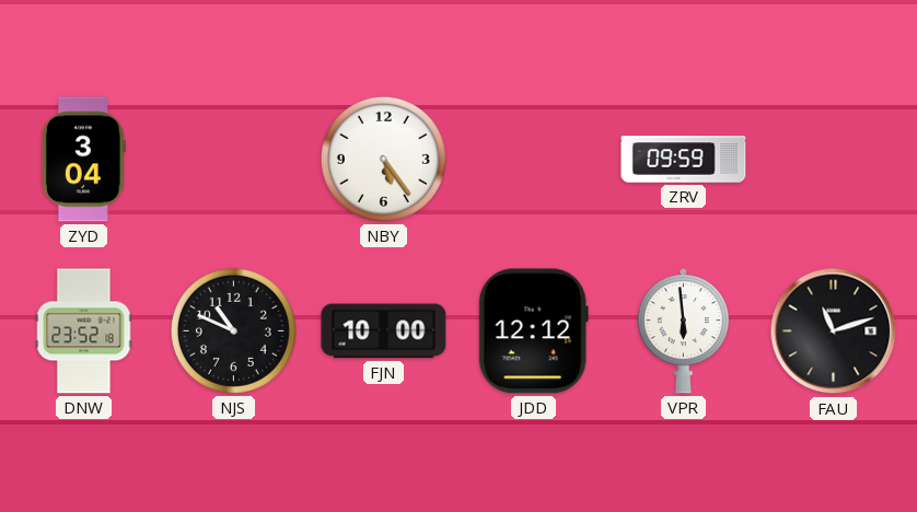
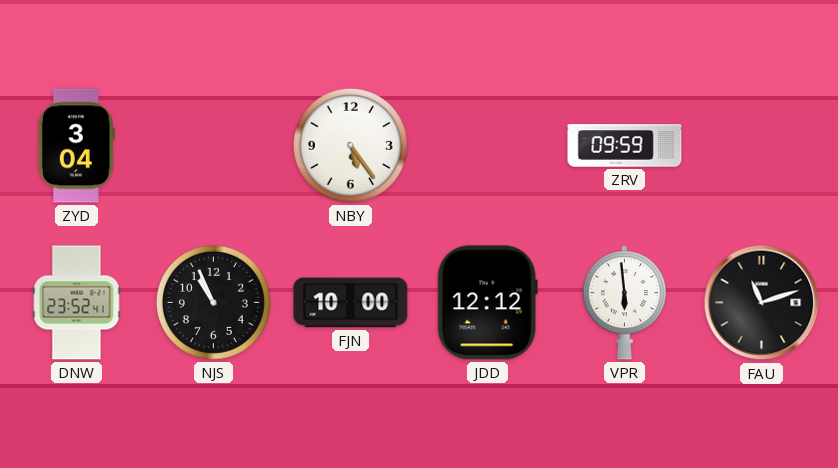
DNW: 23:52:18 -> 23:52:41
NJS: 10:49 -> 10:56
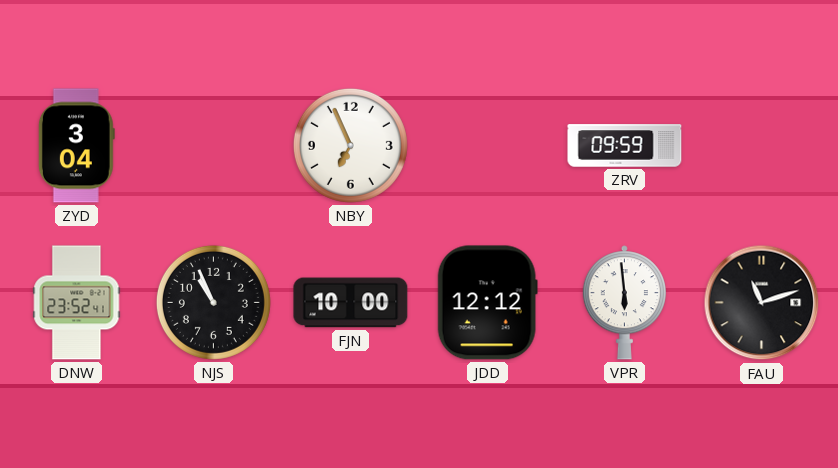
NBY: 5:24 -> 6:56
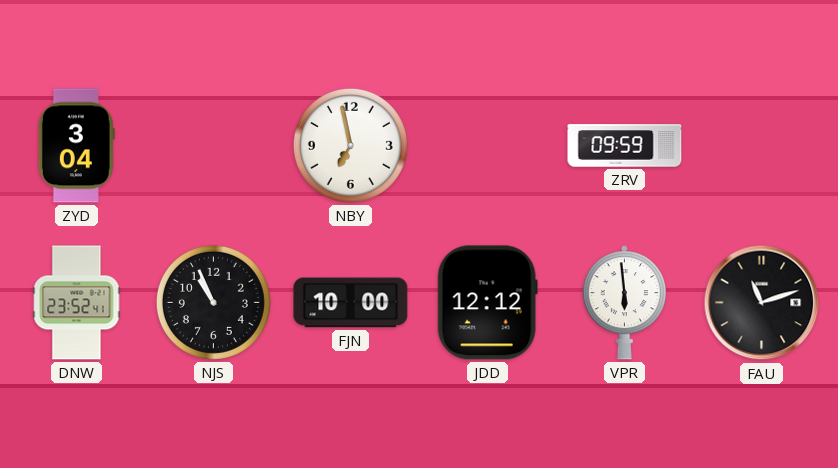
NBY: 6:56 -> 6:58
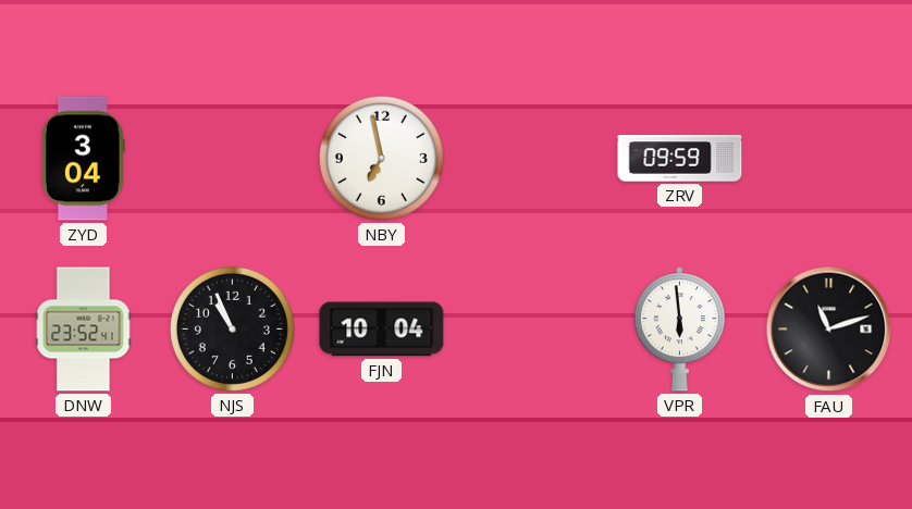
FJN: 10:00 -> 10:04
JDD: 12:12 -> none
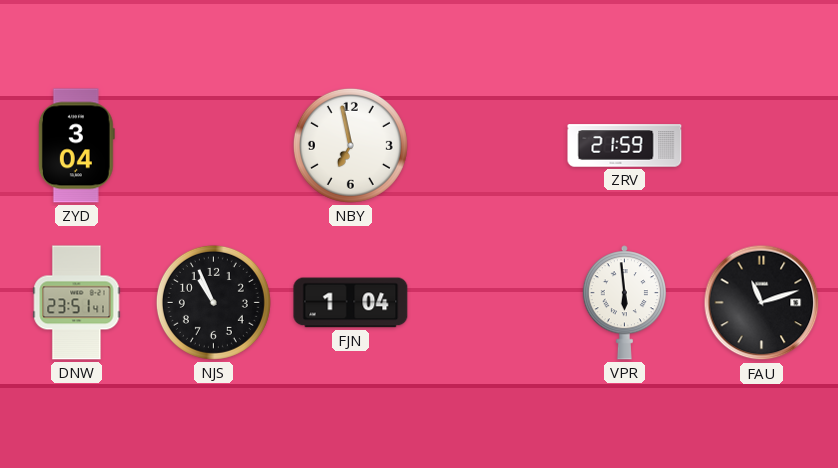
ZRV: 09:59 -> 21:59
DNW: 23:52 -> 23:51
FJN: 10:04 -> 1:04
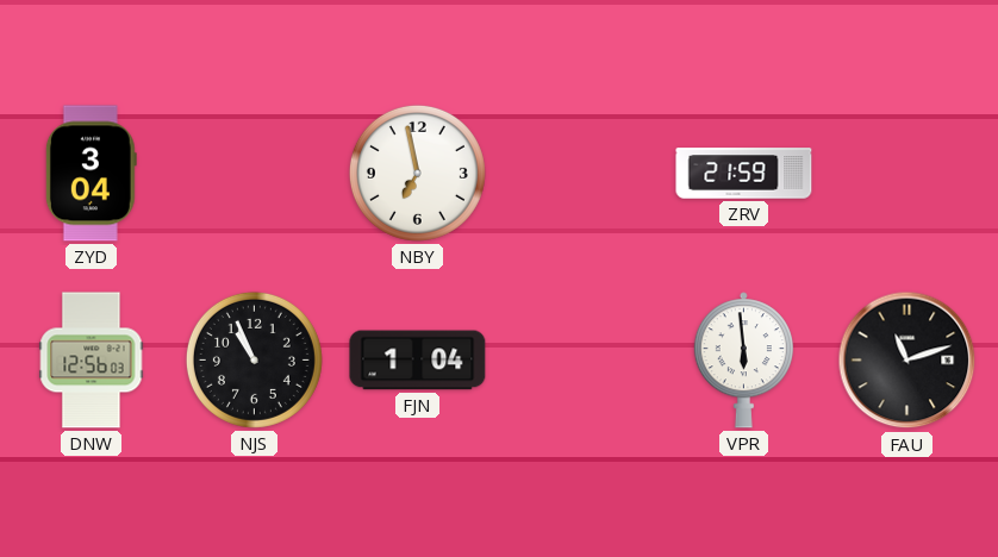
DNW: 23:51 -> 12:56
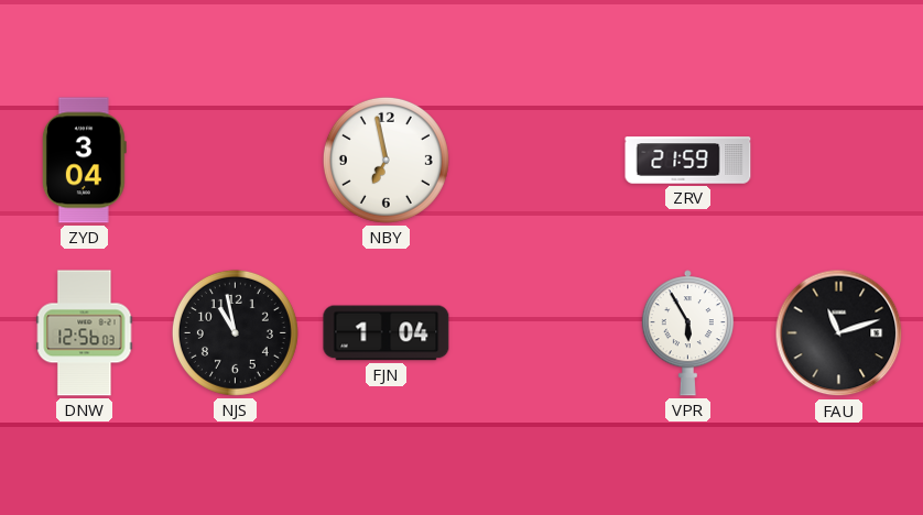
NJS: 10:56 -> 10:58
VPR: 5:59 -> 5:55
